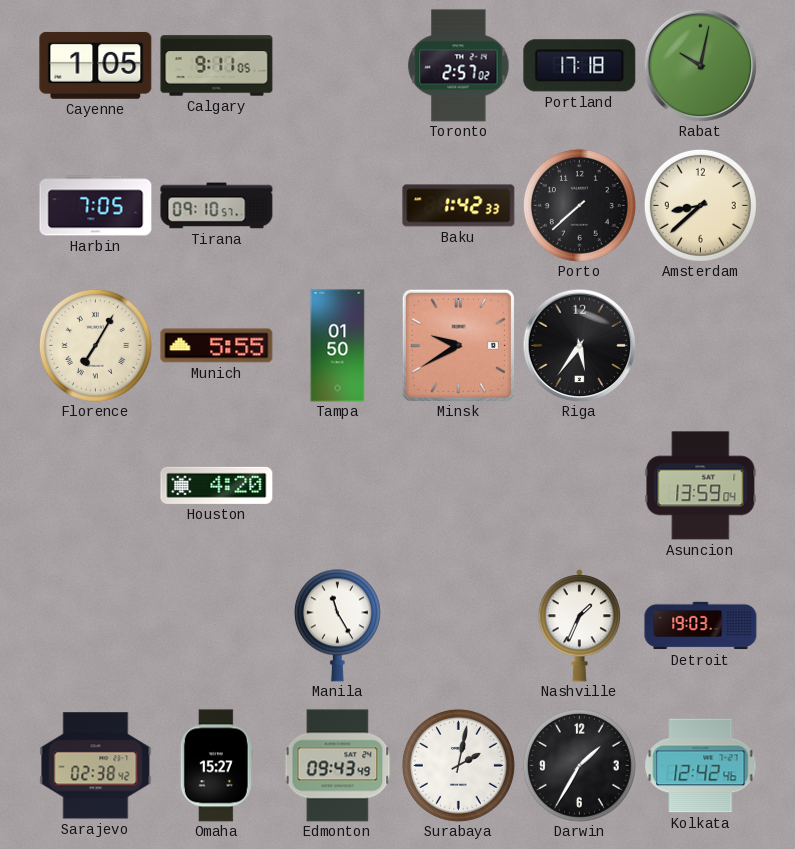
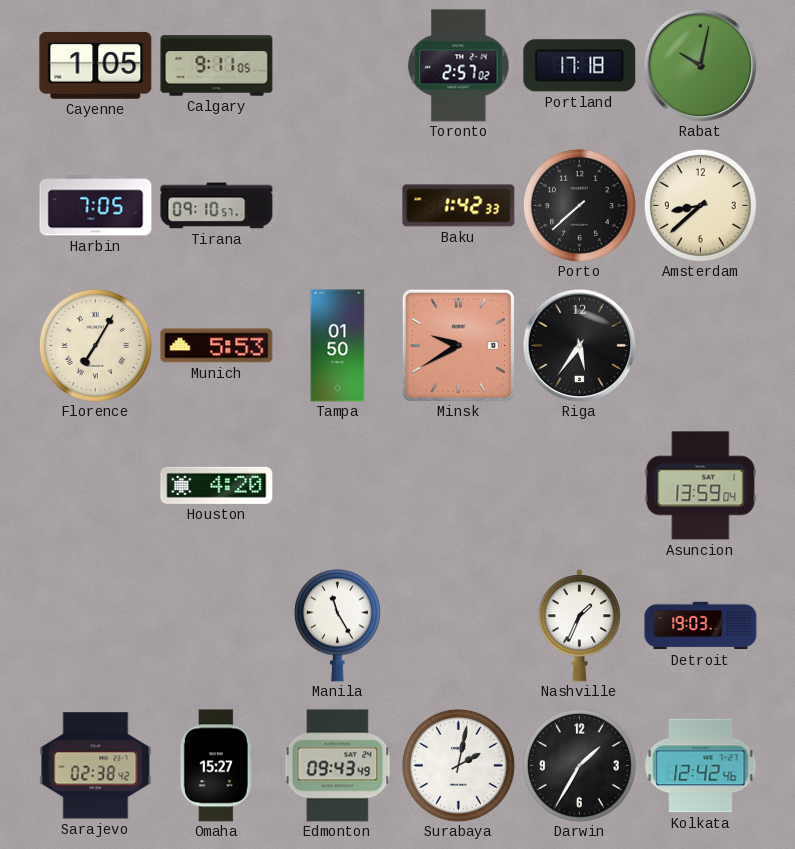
Munich: 5:55 -> 5:53
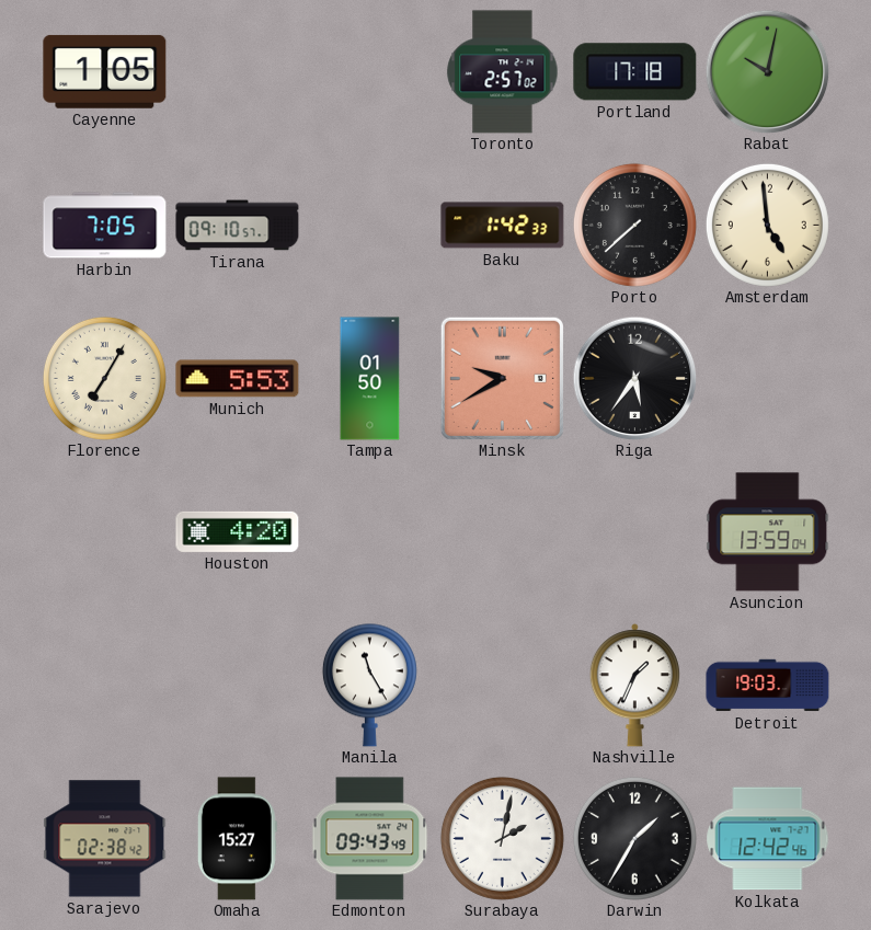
Calgary: 9:11 -> none
Amsterdam: 8:38 -> 4:59
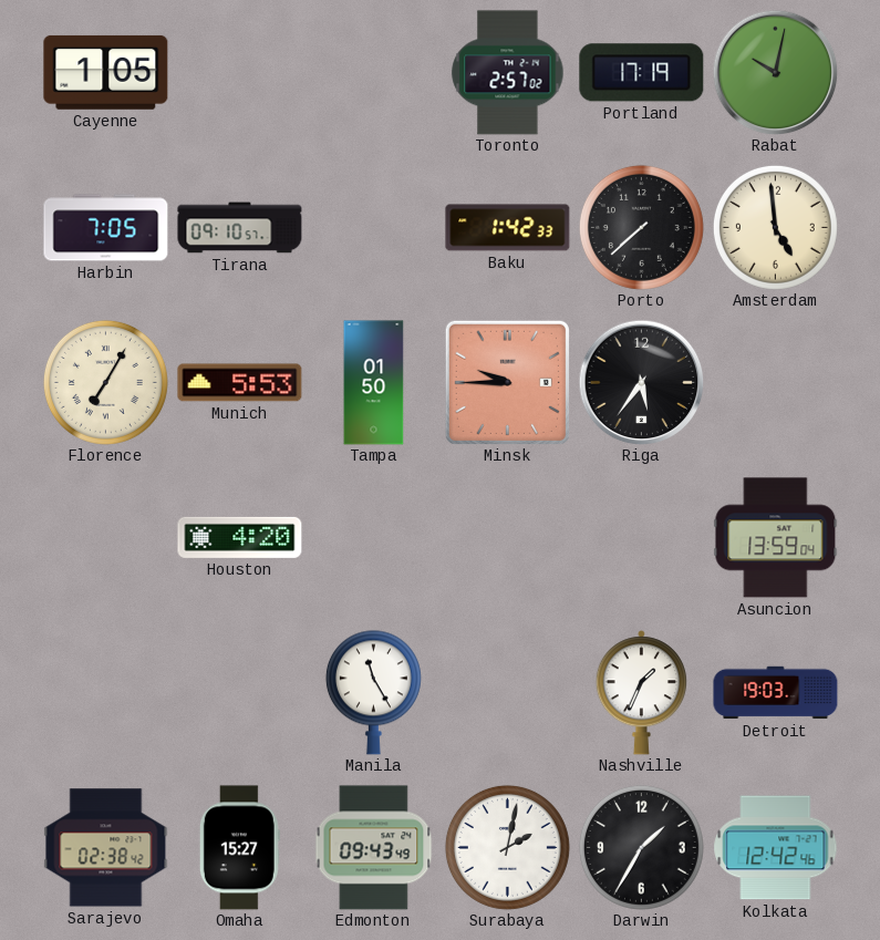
Portland: 17:18 -> 17:19
Minsk: 9:40 -> 9:45
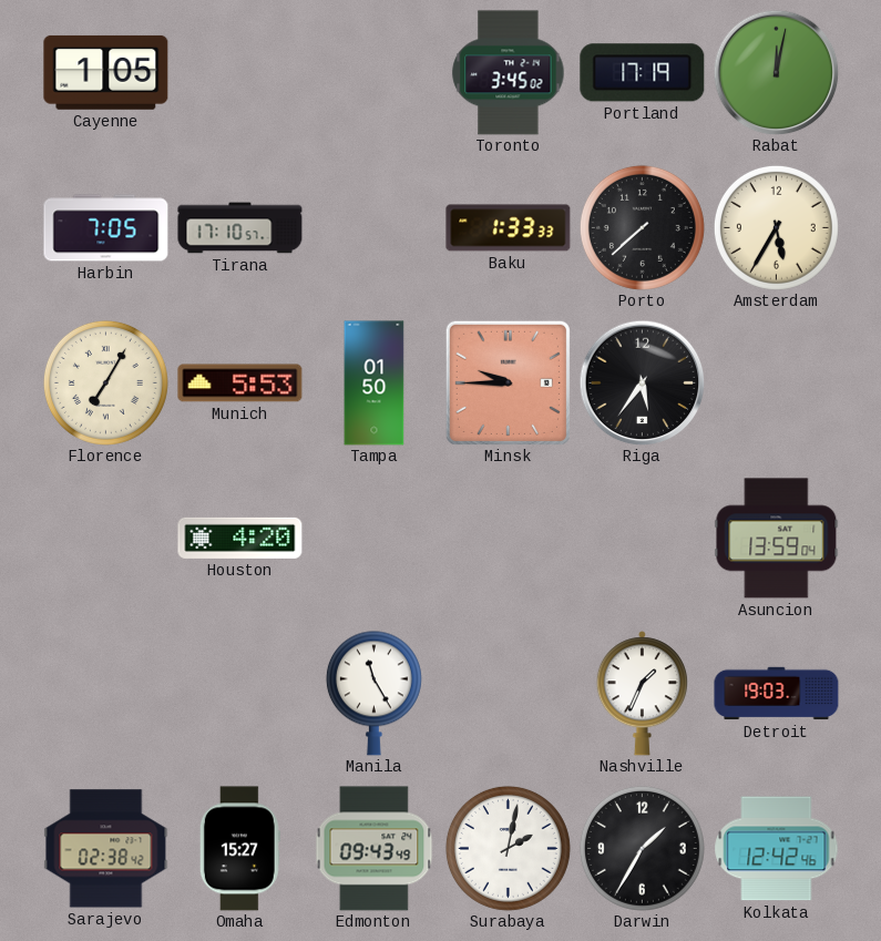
Toronto: 2:57 -> 3:45
Rabat: 10:02 -> 12:02
Tirana: 09:10 -> 17:10
Baku: 1:42 -> 1:33
Amsterdam: 4:59 -> 5:35
